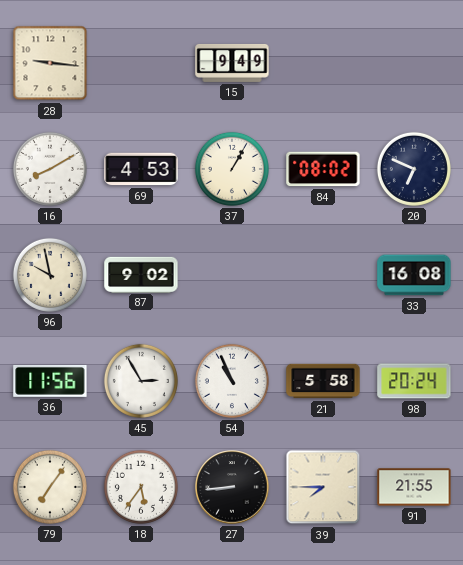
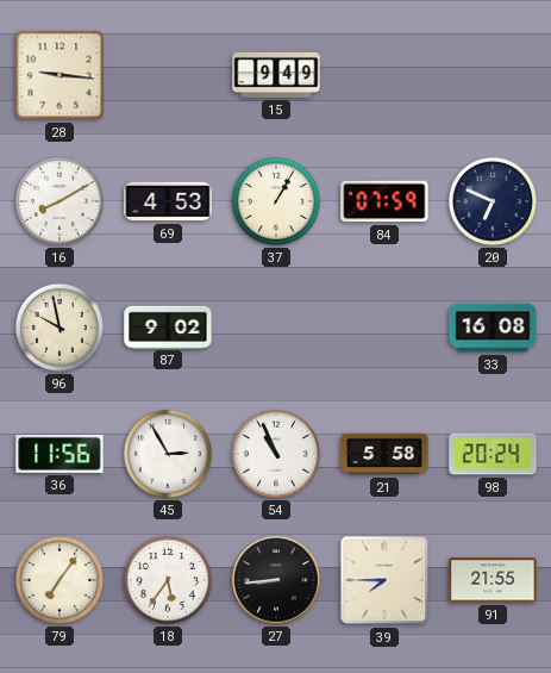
84: 08:02 -> 07:59
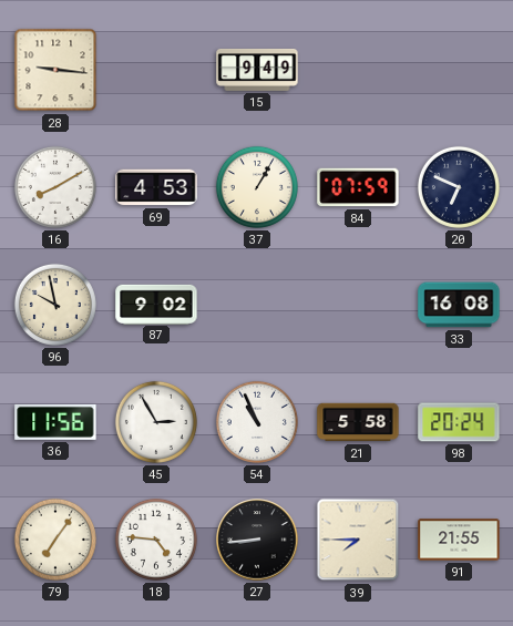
18: 5:36 -> 4:46
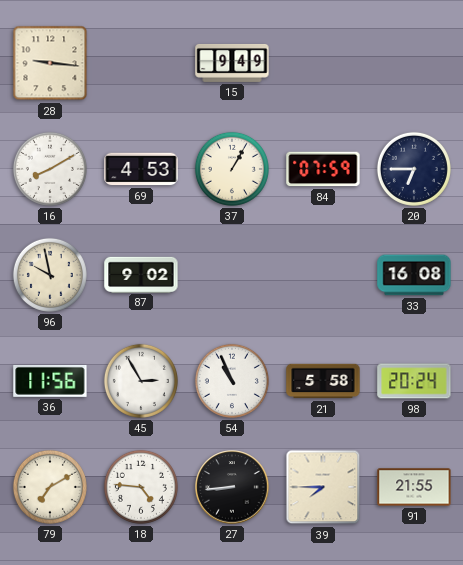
20: 6:49 -> 6:45
79: 7:06 -> 7:10
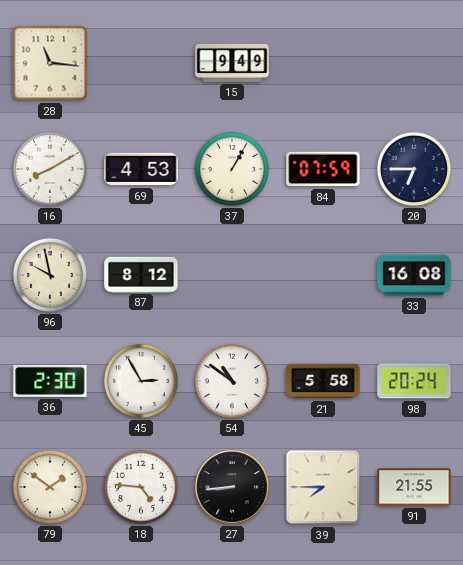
28: 9:16 -> 11:16
87: 9:02 -> 8:12
36: 11:56 -> 2:30
54: 10:56 -> 10:51
79: 7:10 -> 1:51
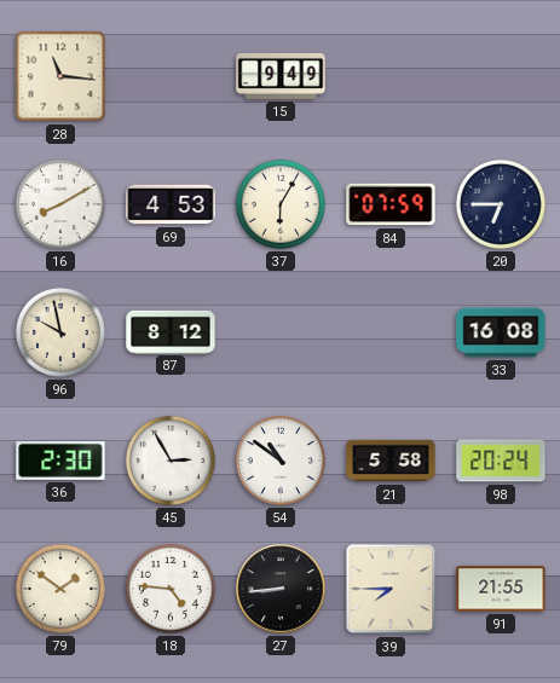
37: 1:05 -> 6:05
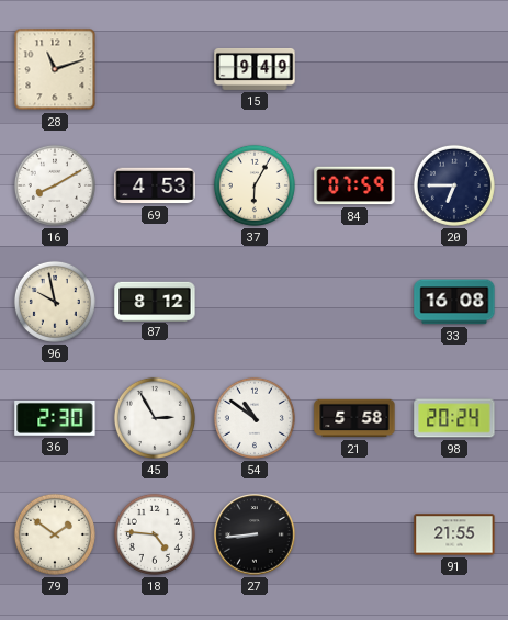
28: 11:16 -> 11:12
39: 7:45 -> none
